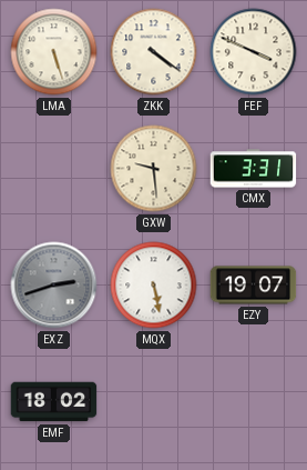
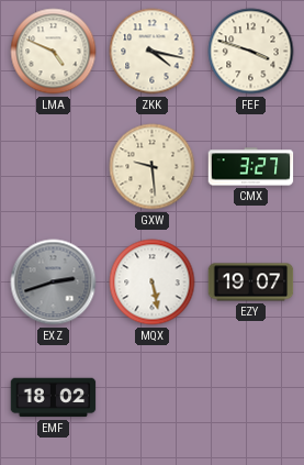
LMA: 5:27 -> 4:49
ZKK: 4:21 -> 4:17
FEF: 3:49 -> 3:48
CMX: 3:31 -> 3:27
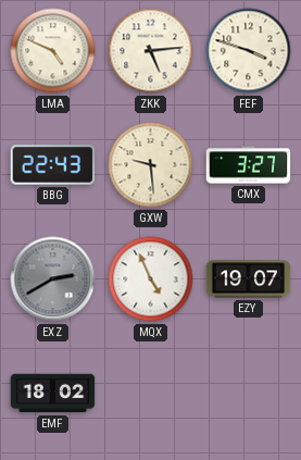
ZKK: 4:17 -> 5:14
BBG: none -> 22:43
EXZ: 2:42 -> 2:40
MQX: 5:28 -> 4:56
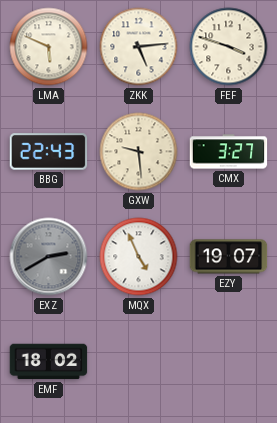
LMA: 4:49 -> 5:49
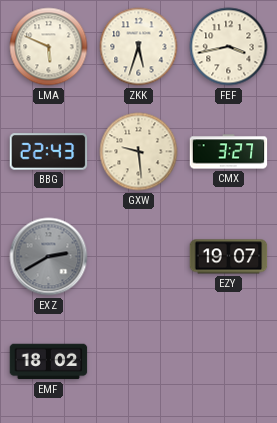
ZKK: 5:14 -> 5:33
FEF: 3:48 -> 3:43
MQX: 4:56 -> none
